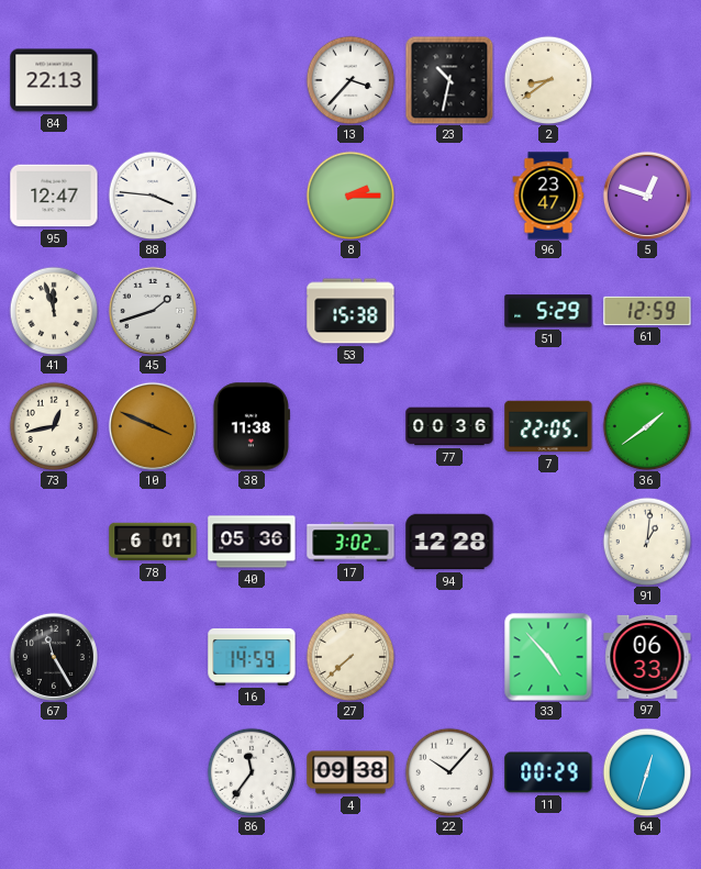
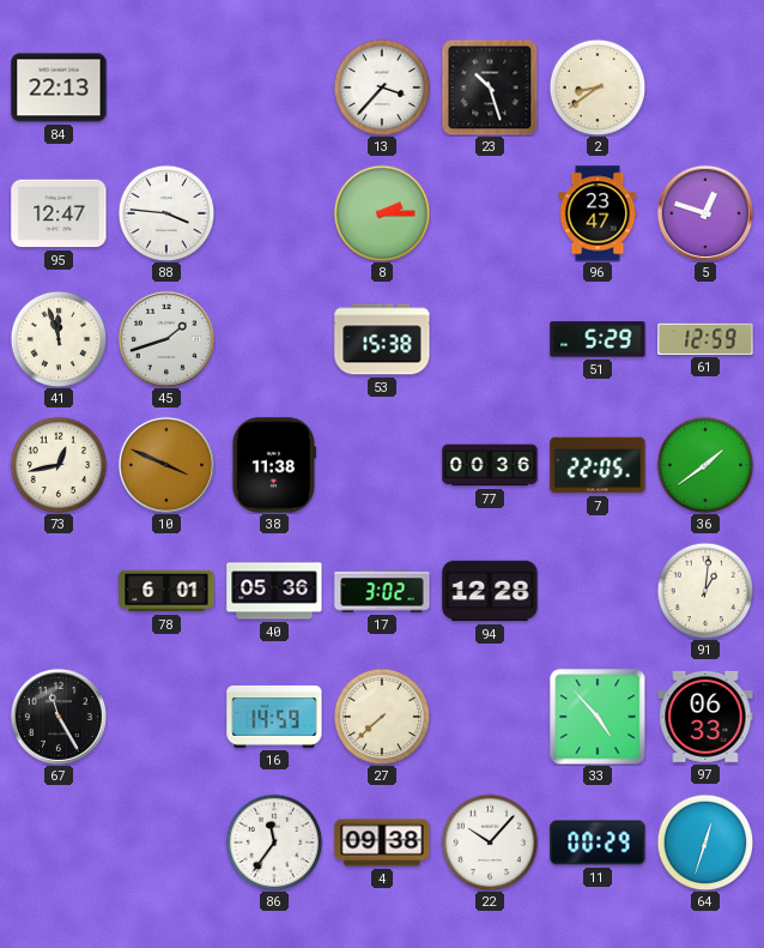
23: 10:32 -> 10:27
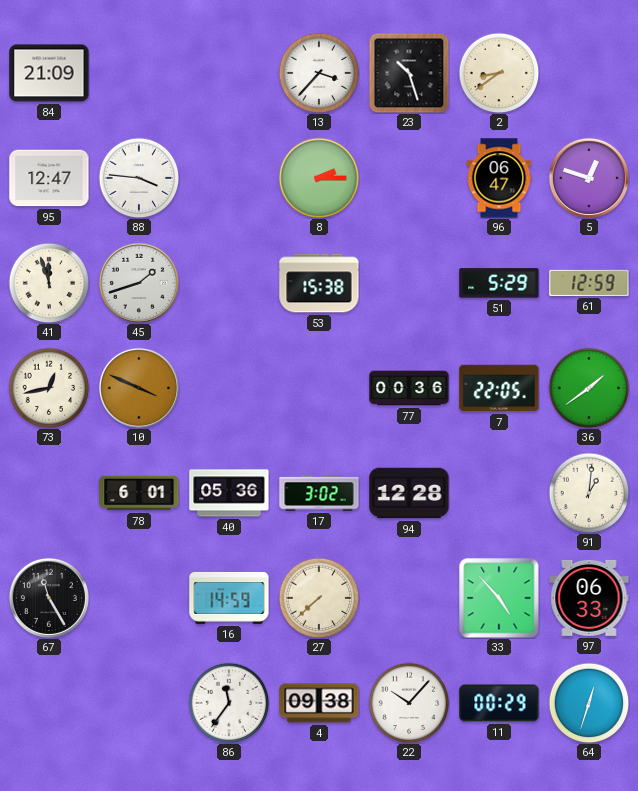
84: 22:13 -> 21:09
96: 23:47 -> 06:47
38: 11:38 -> none
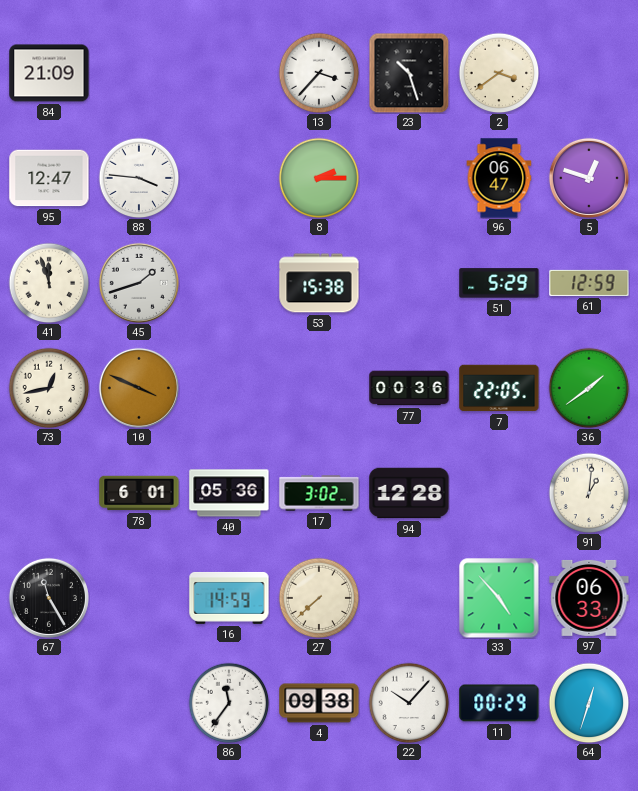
2: 8:39 -> 3:39
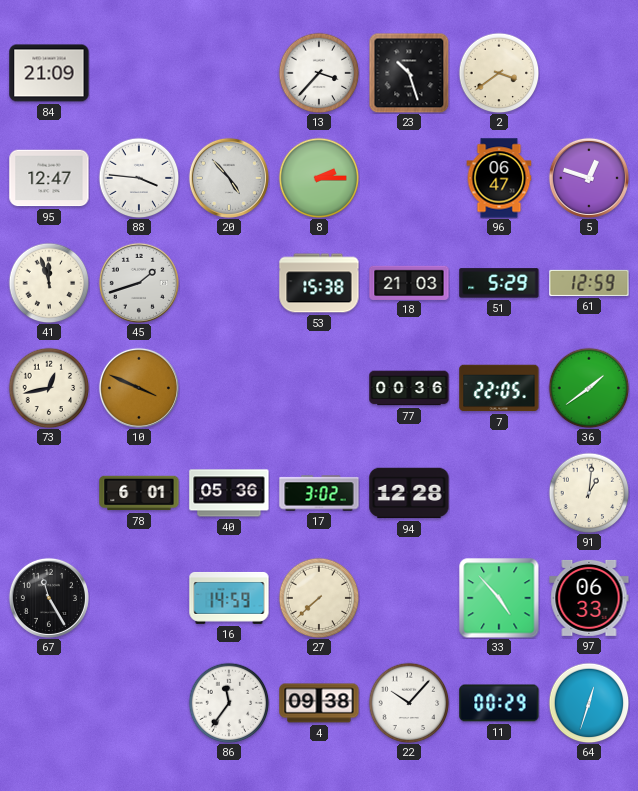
20: none -> 4:53
18: none -> 21:03
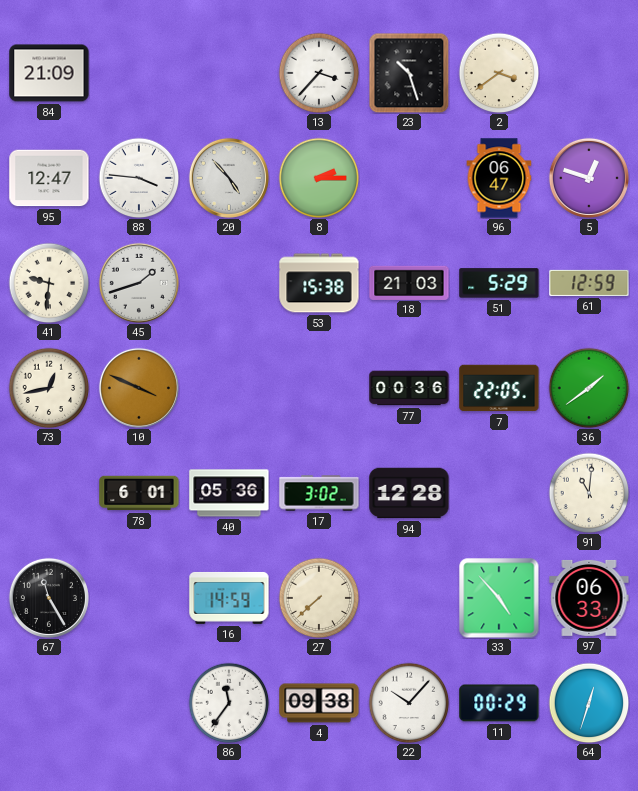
41: 11:57 -> 9:31
91: 1:01 -> 11:01
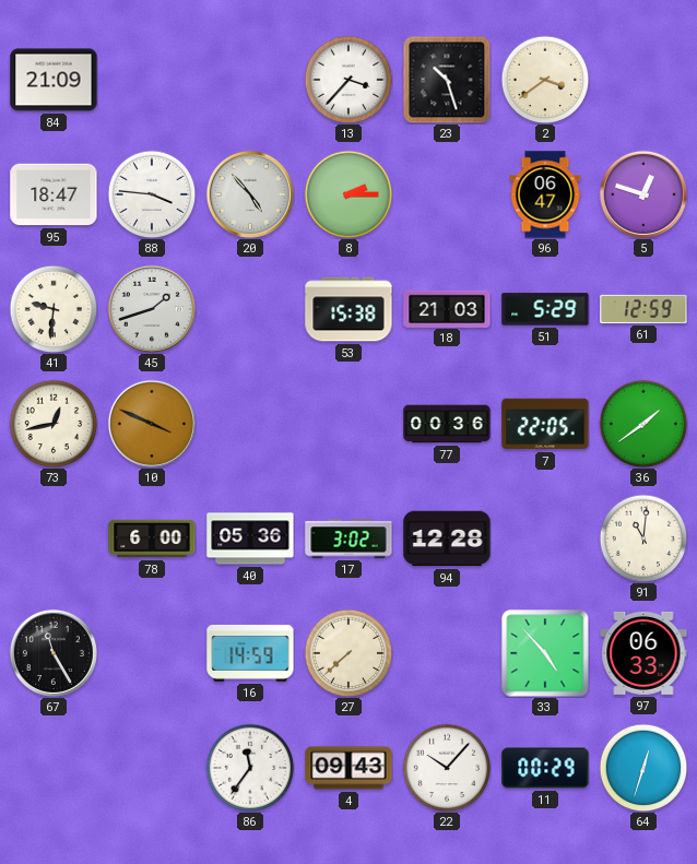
95: 12:47 -> 18:47
78: 6:01 -> 6:00
4: 09:38 -> 09:43
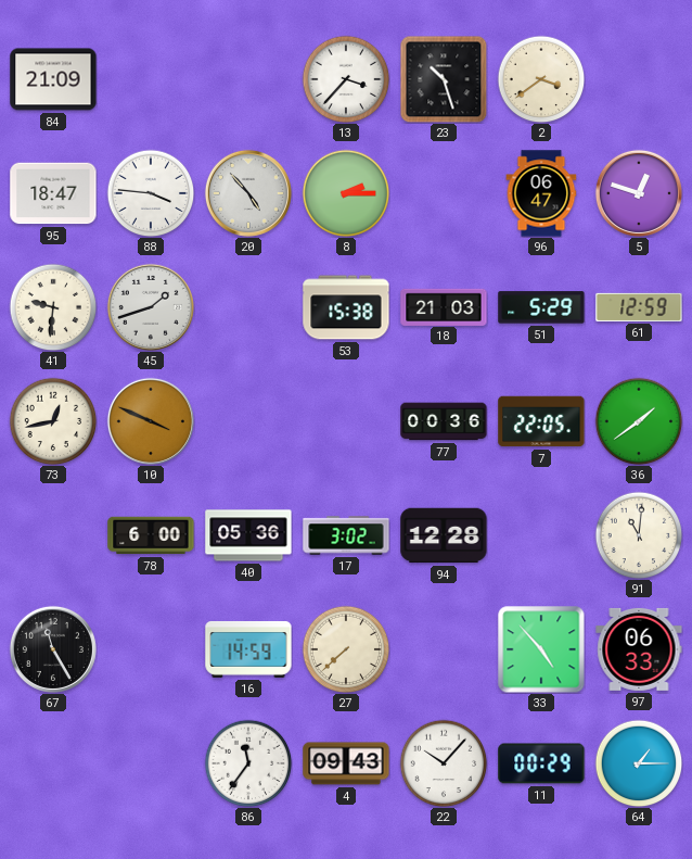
64: 12:33 -> 1:15
